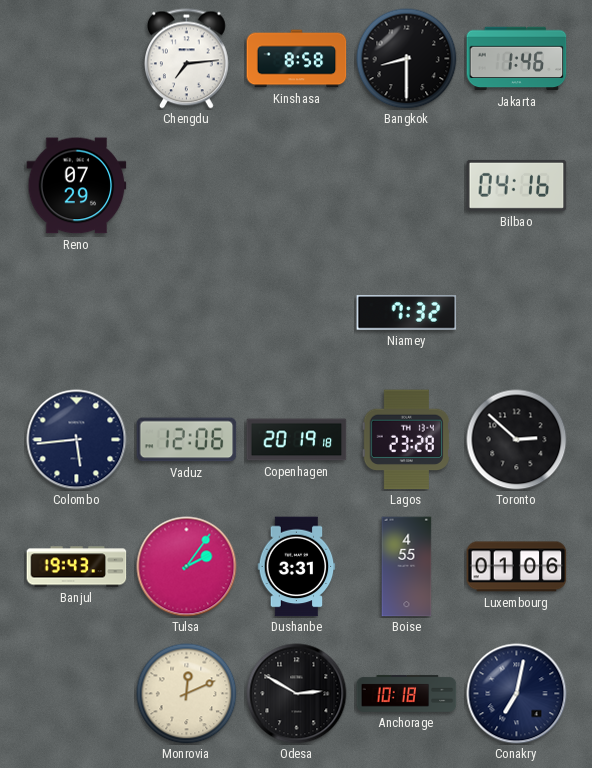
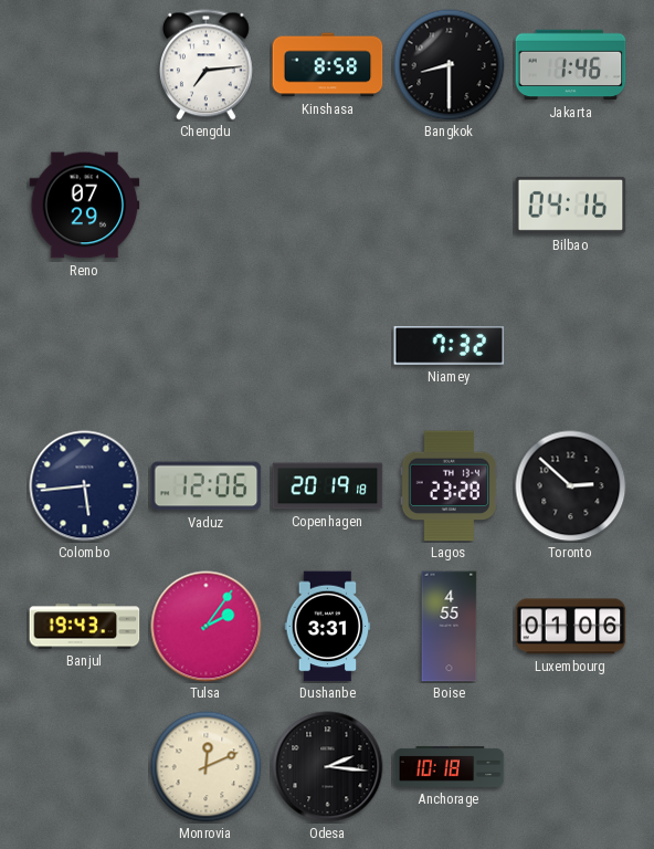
Odesa: 2:50 -> 2:16
Conakry: 7:02 -> none
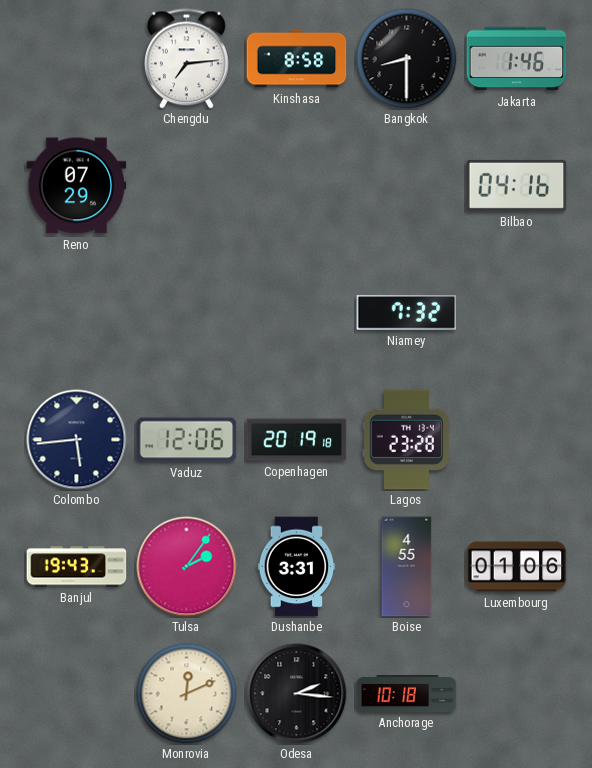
Toronto: 2:52 -> none
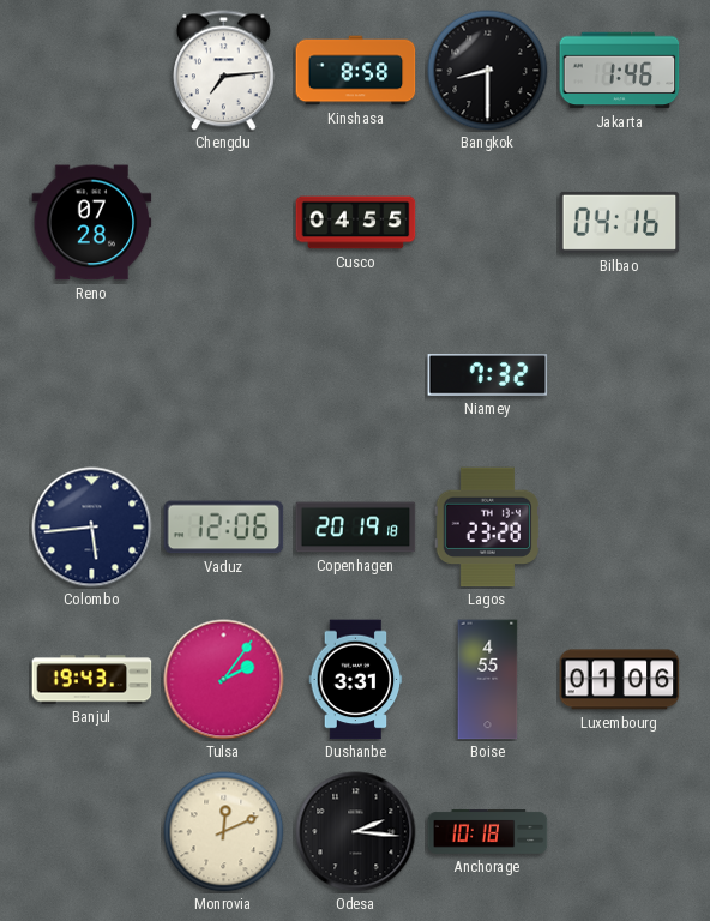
Reno: 07:29 -> 07:28
Cusco: none -> 04:55
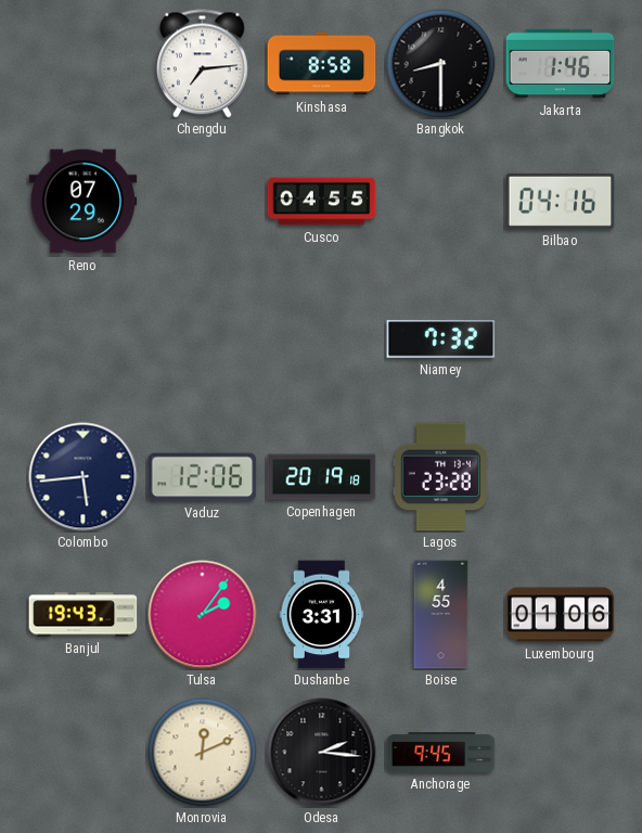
Reno: 07:28 -> 07:29
Anchorage: 10:18 -> 9:45
